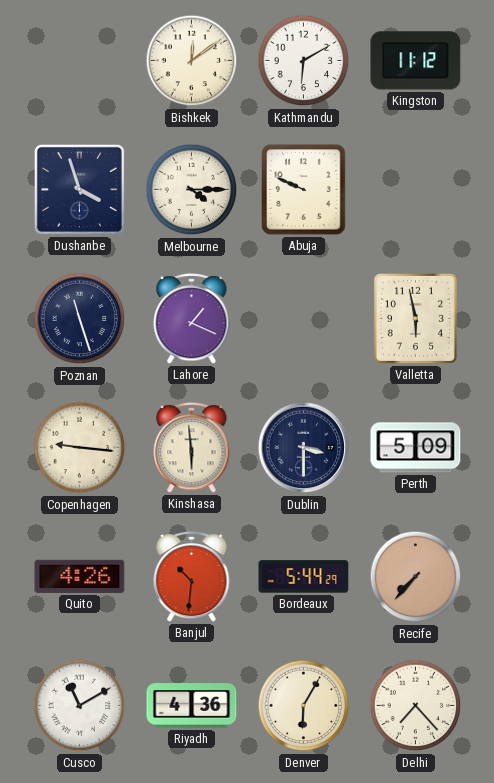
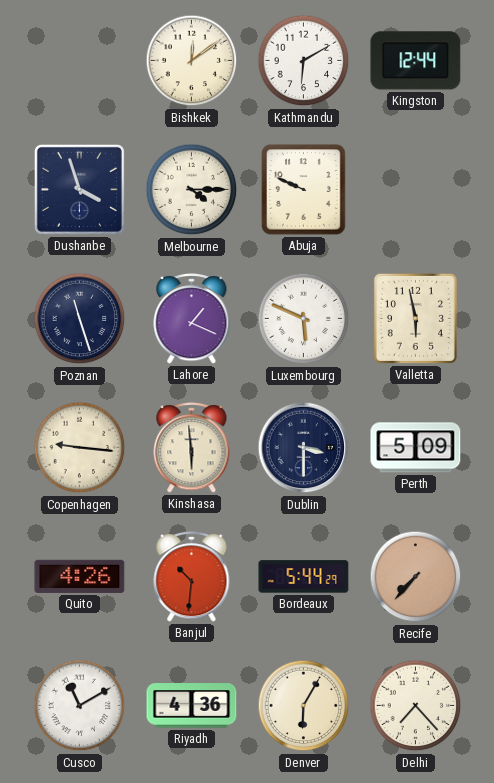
Kingston: 11:12 -> 12:44
Luxembourg: none -> 5:49
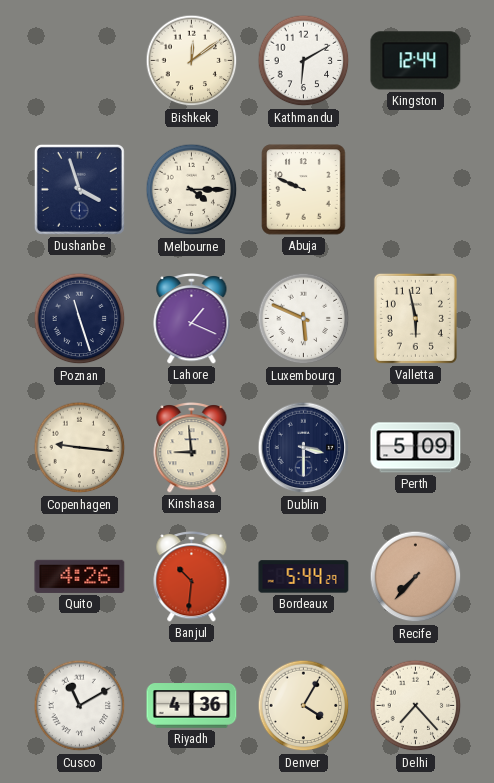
Kinshasa: 5:59 -> 8:59
Denver: 6:05 -> 4:05
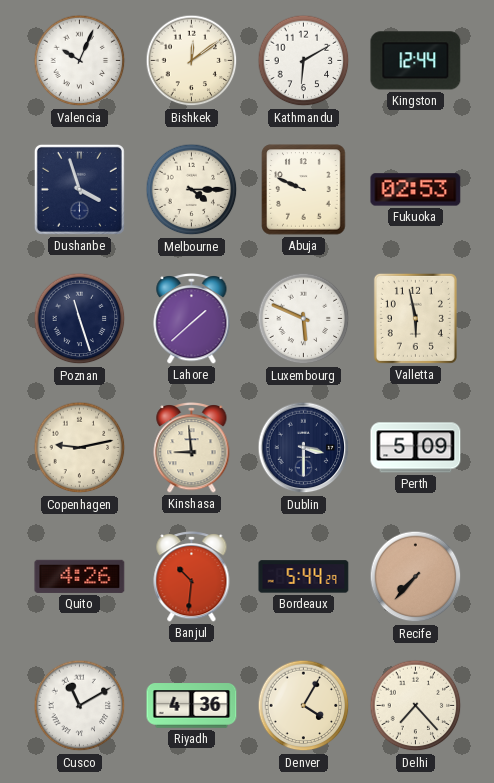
Valencia: none -> 10:04
Fukuoka: none -> 02:53
Lahore: 1:19 -> 1:38
Copenhagen: 9:16 -> 9:13
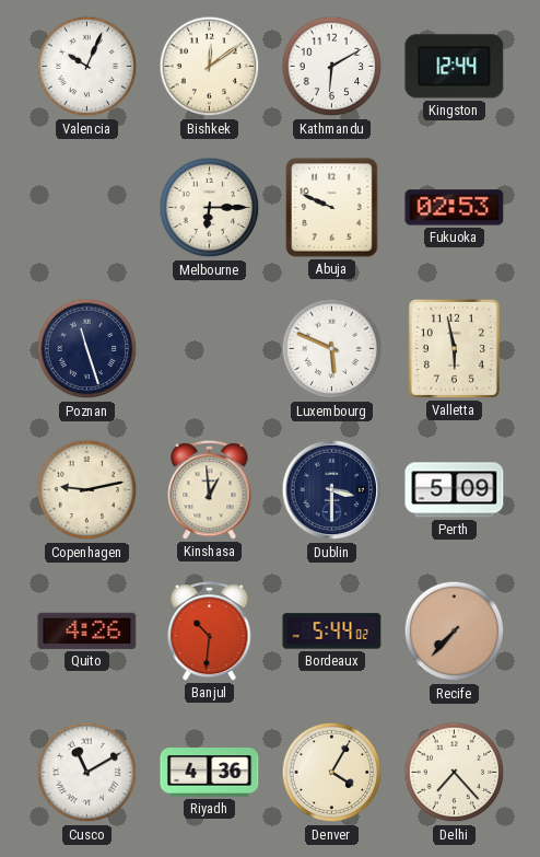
Dushanbe: 3:57 -> none
Melbourne: 4:15 -> 6:15
Lahore: 1:38 -> none
Kinshasa: 8:59 -> 12:59
Bordeaux: 5:44:29 -> 5:44:02
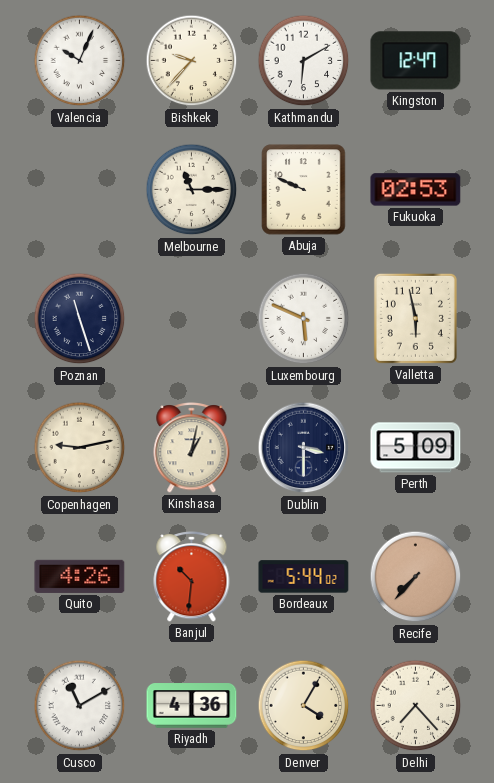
Bishkek: 12:09 -> 9:37
Kingston: 12:44 -> 12:47
Melbourne: 6:15 -> 11:15
Kinshasa: 12:59 -> 1:02
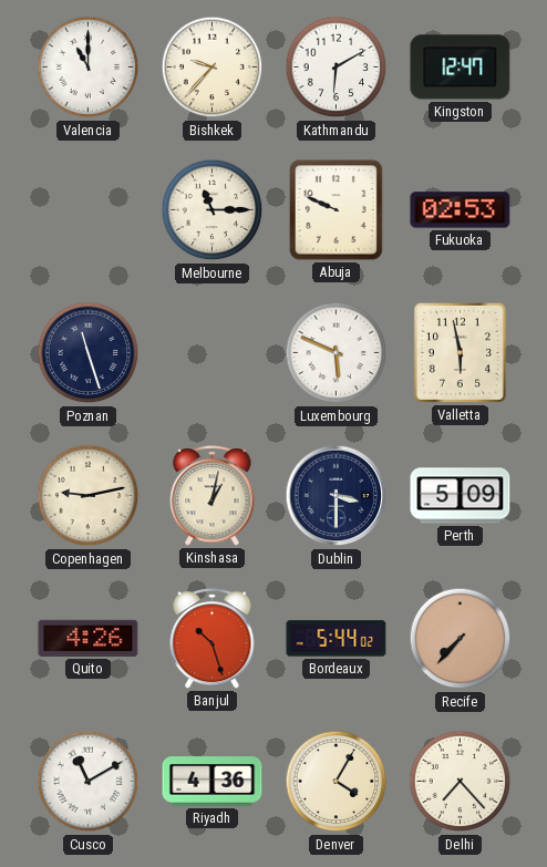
Valencia: 10:04 -> 11:00
Banjul: 10:31 -> 10:27
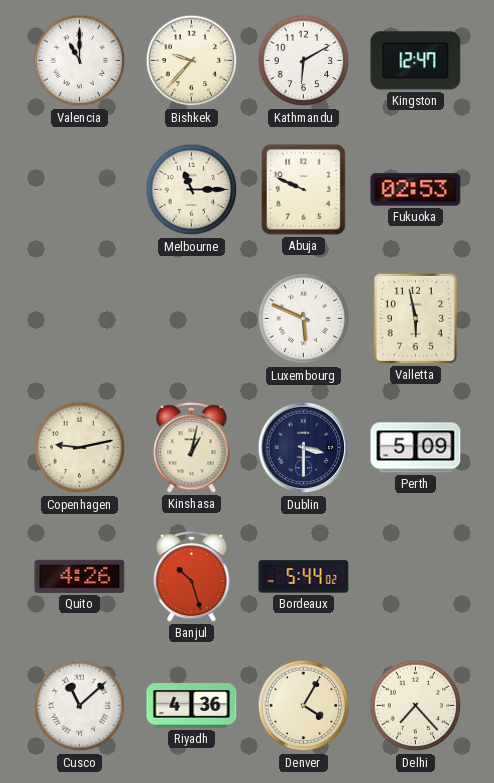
Poznan: 11:27 -> none
Recife: 7:37 -> none
Cusco: 11:10 -> 11:08
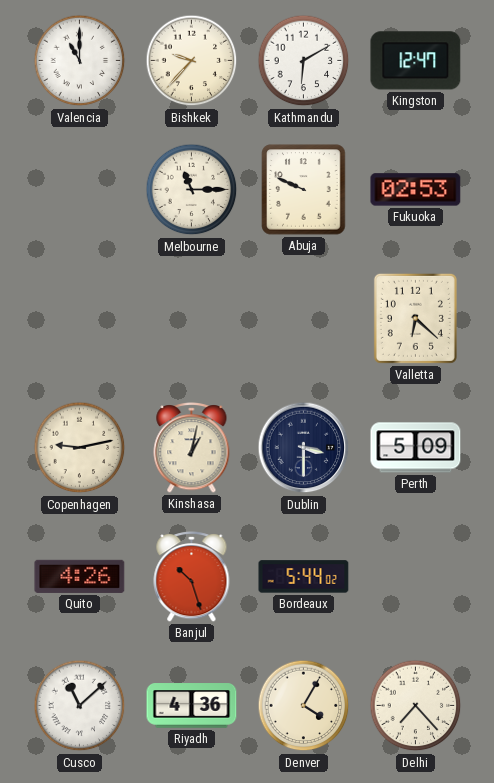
Luxembourg: 5:49 -> none
Valletta: 5:58 -> 6:22
